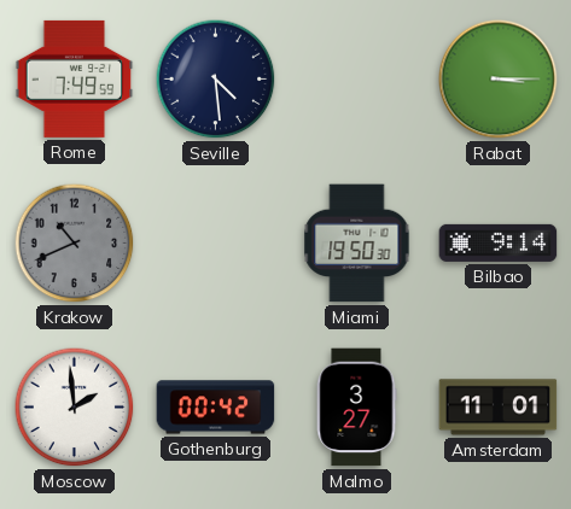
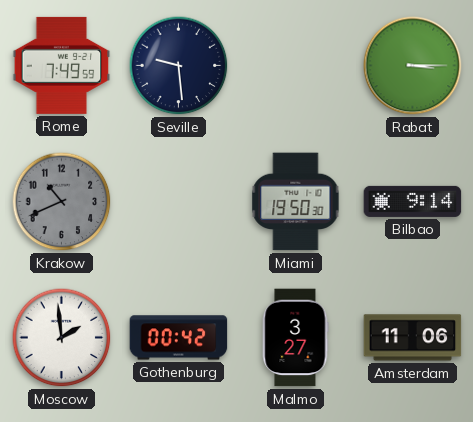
Seville: 4:29 -> 9:29
Amsterdam: 11:01 -> 11:06
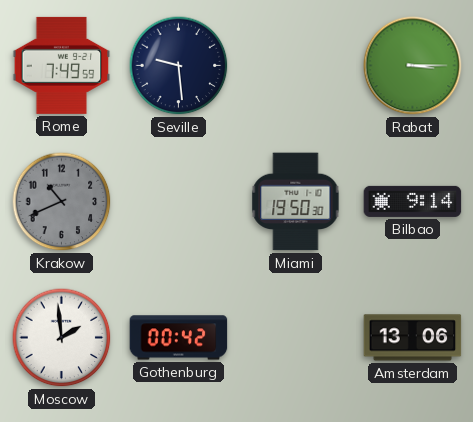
Malmo: 3:27 -> none
Amsterdam: 11:06 -> 13:06
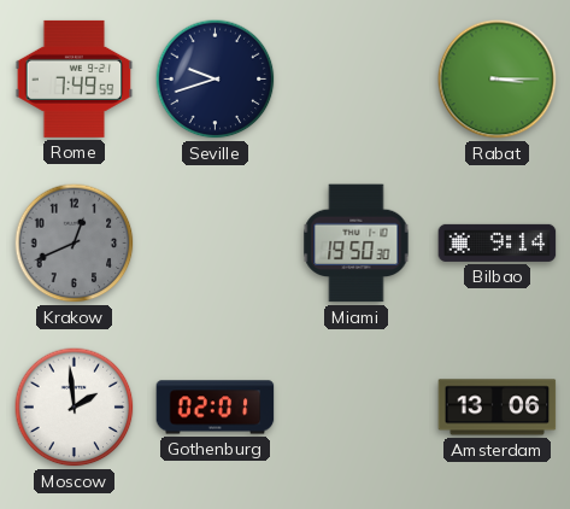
Seville: 9:29 -> 9:42
Krakow: 10:41 -> 12:41
Gothenburg: 00:42 -> 02:01
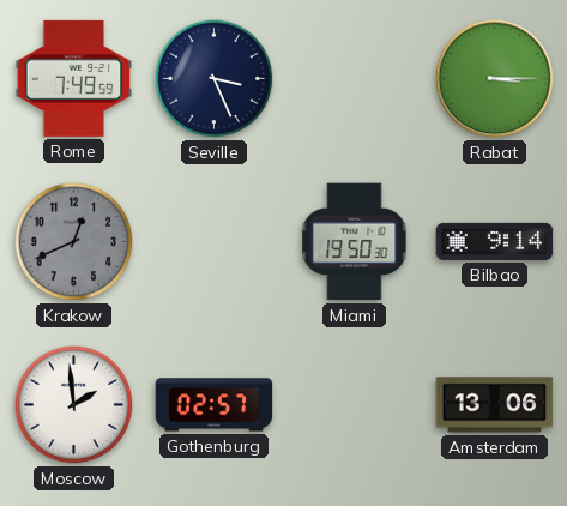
Seville: 9:42 -> 3:26
Gothenburg: 02:01 -> 02:57
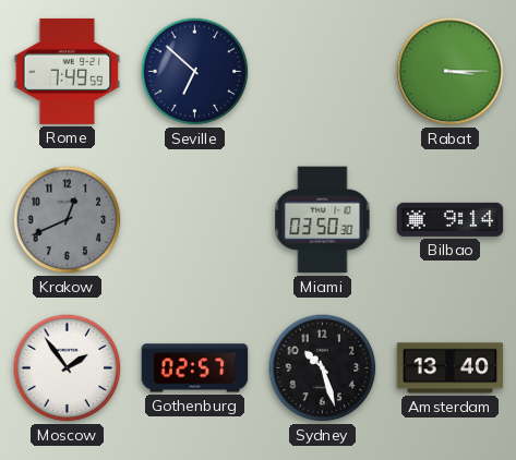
Seville: 3:26 -> 6:52
Miami: 19:50 -> 03:50
Moscow: 1:59 -> 1:54
Sydney: none -> 10:27
Amsterdam: 13:06 -> 13:40
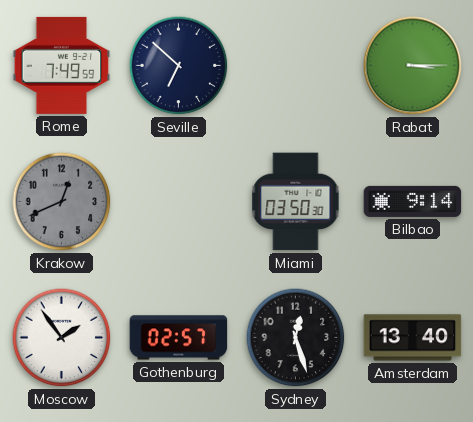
Sydney: 10:27 -> 12:27
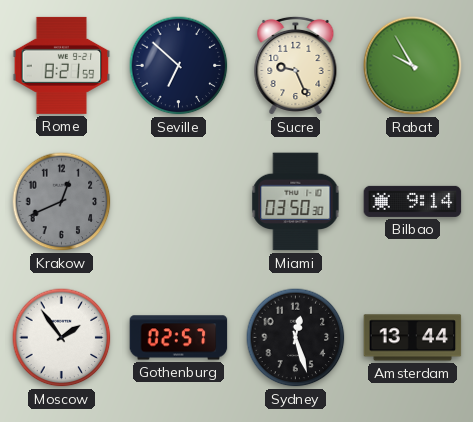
Rome: 7:49 -> 8:21
Sucre: none -> 9:26
Rabat: 3:15 -> 9:55
Amsterdam: 13:40 -> 13:44
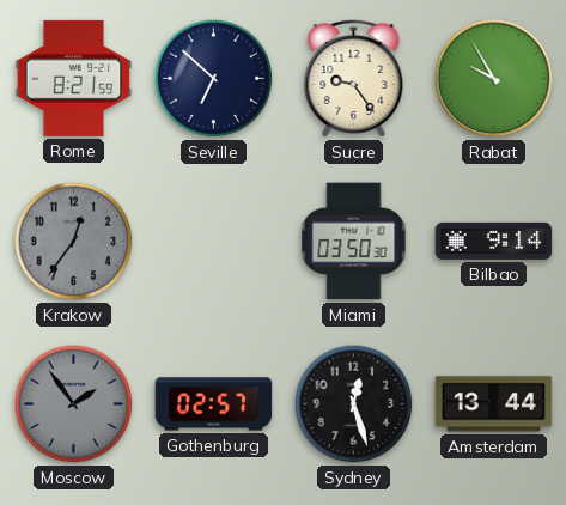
Sucre: 9:26 -> 9:24
Krakow: 12:41 -> 12:36
Moscow dial: white -> grey
